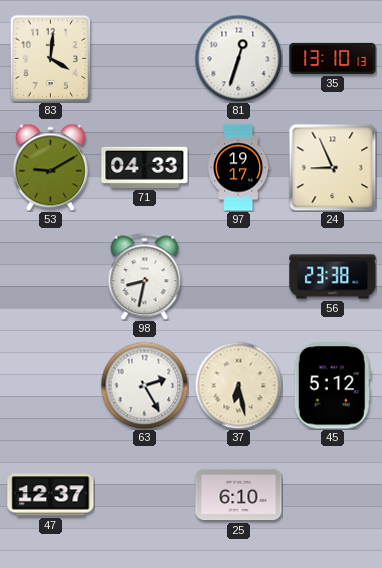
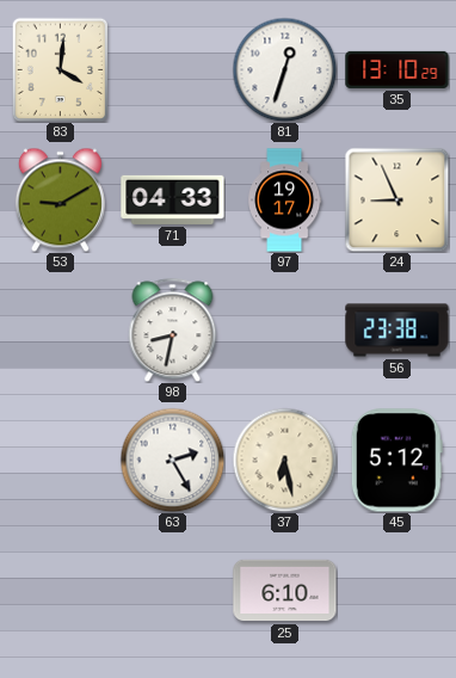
35: 13:10:13 -> 13:10:29
47: 12:37 -> none
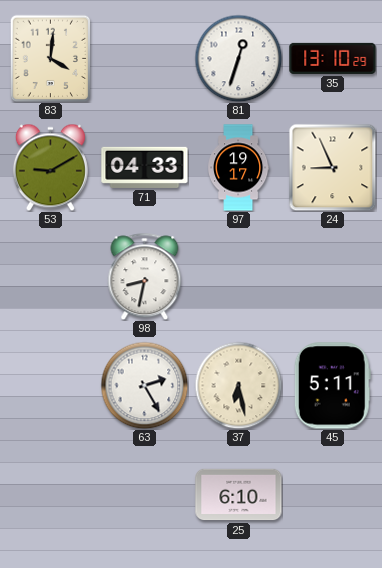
56: 23:38 -> none
45: 5:12 -> 5:11
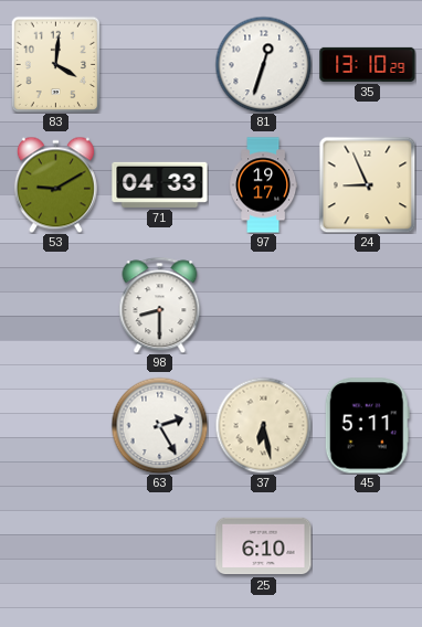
98: 8:32 -> 8:30
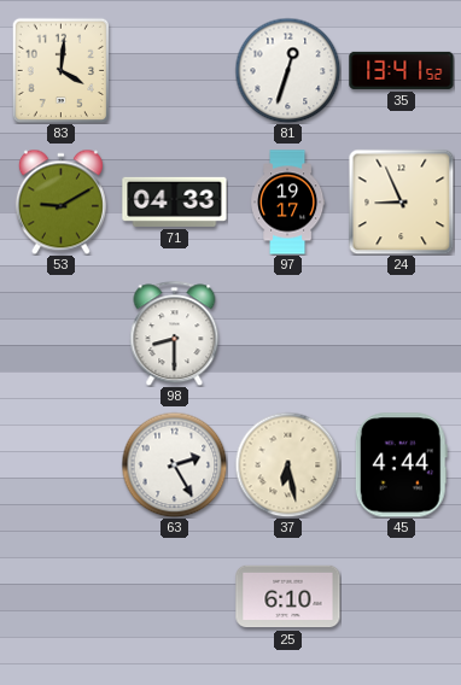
35: 13:10 -> 13:41
45: 5:11 -> 4:44
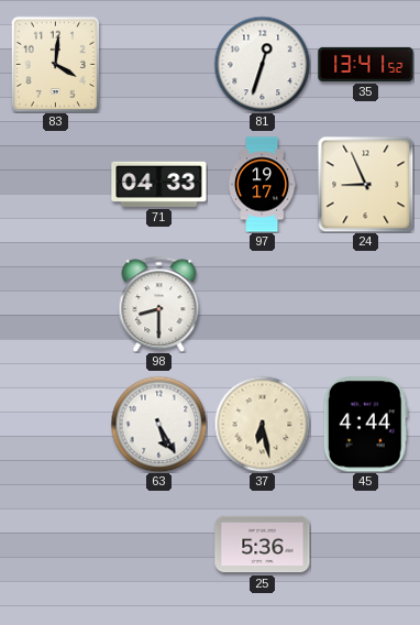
53: 9:10 -> none
63: 2:25 -> 5:25
25: 6:10 -> 5:36
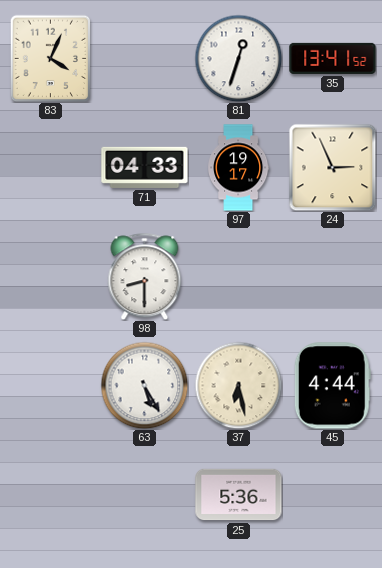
83: 4:01 -> 4:04
24: 8:56 -> 2:56
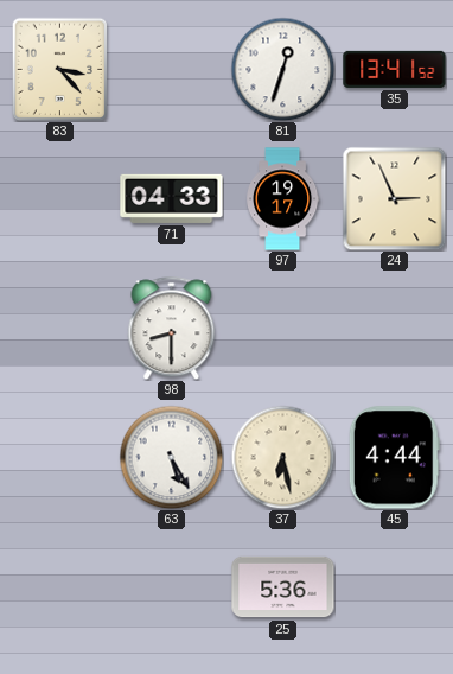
83: 4:04 -> 3:23
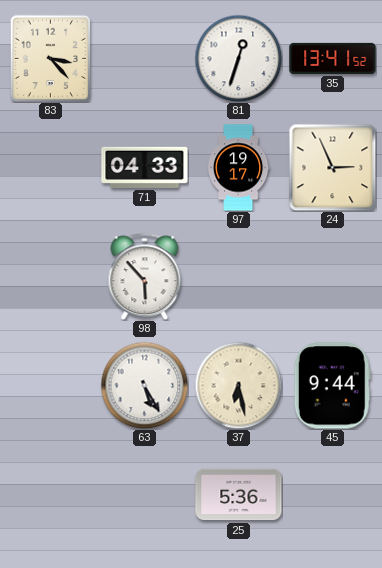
98: 8:30 -> 5:53
45: 4:44 -> 9:44
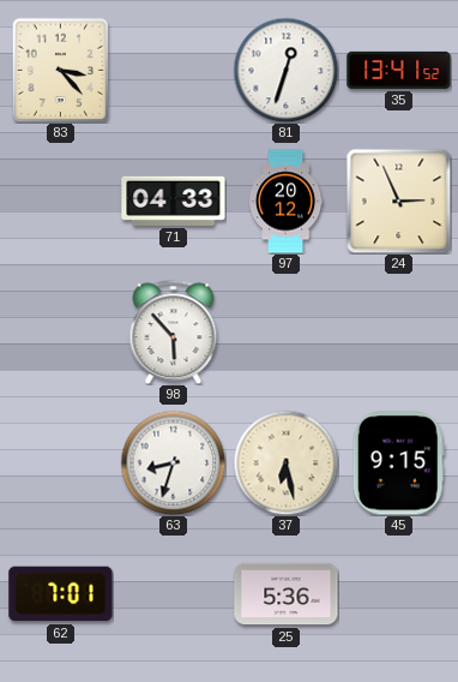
97: 19:17 -> 20:12
63: 5:25 -> 8:33
45: 9:44 -> 9:15
62: none -> 7:01
